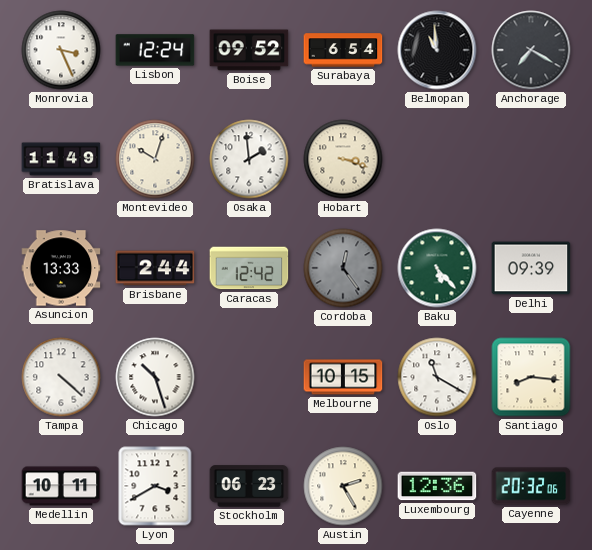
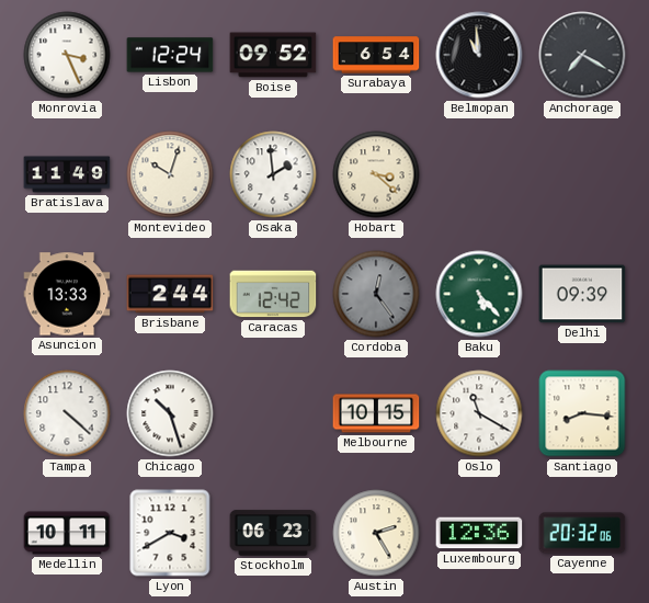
Hobart: 3:18 -> 3:22
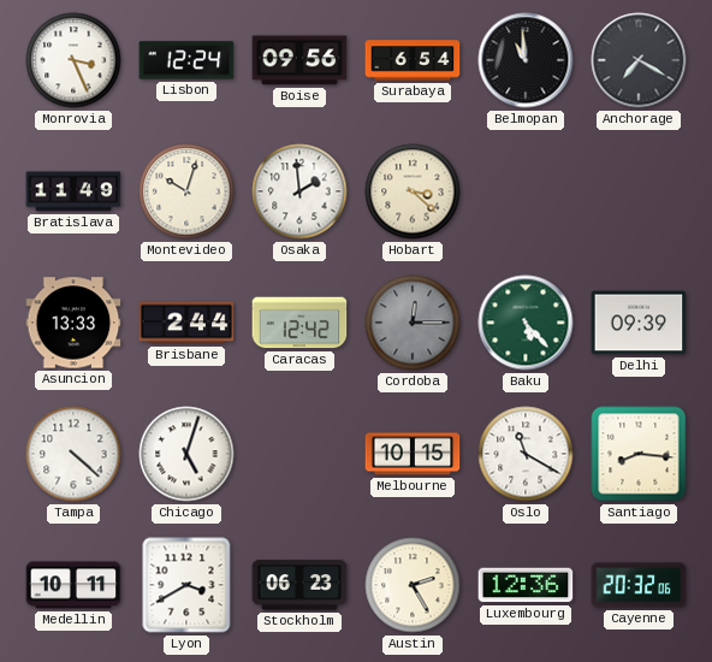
Boise: 09:52 -> 09:56
Cordoba: 12:24 -> 12:15
Chicago: 10:27 -> 5:03
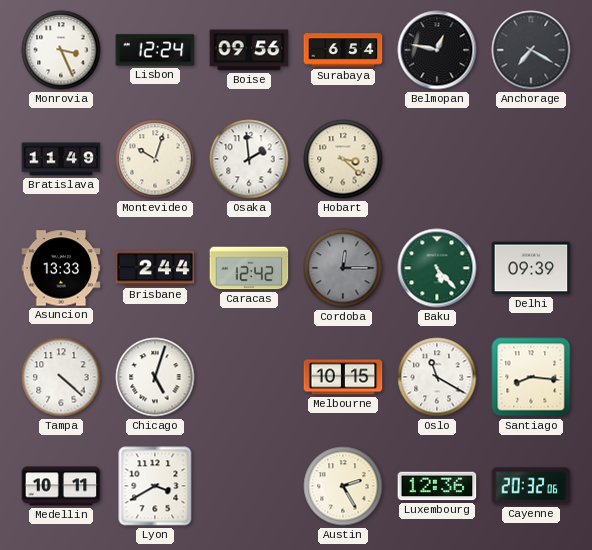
Belmopan: 10:59 -> 12:47
Stockholm: 06:23 -> none
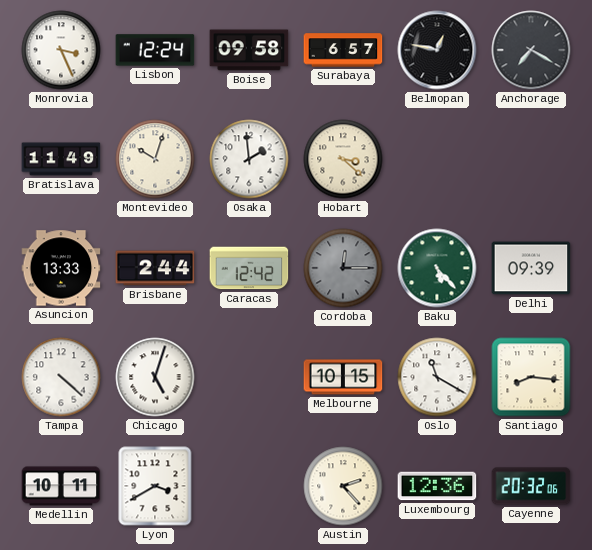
Boise: 09:56 -> 09:58
Surabaya: 6:54 -> 6:57
Austin: 2:25 -> 2:23
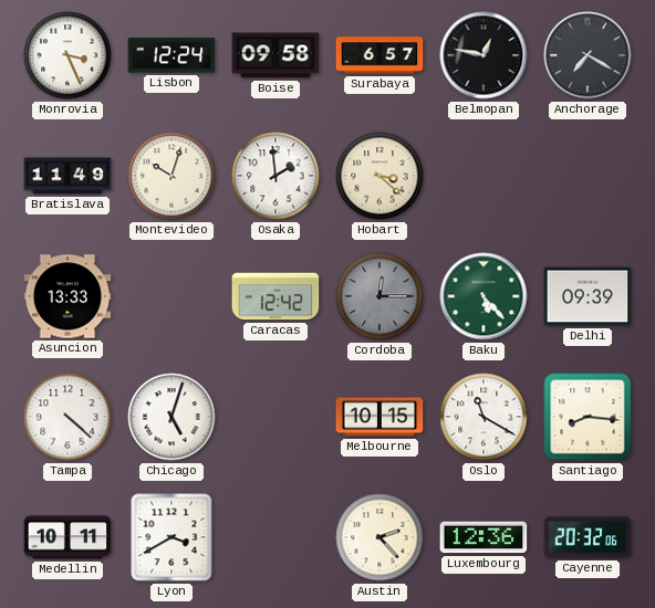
Brisbane: 2:44 -> none
